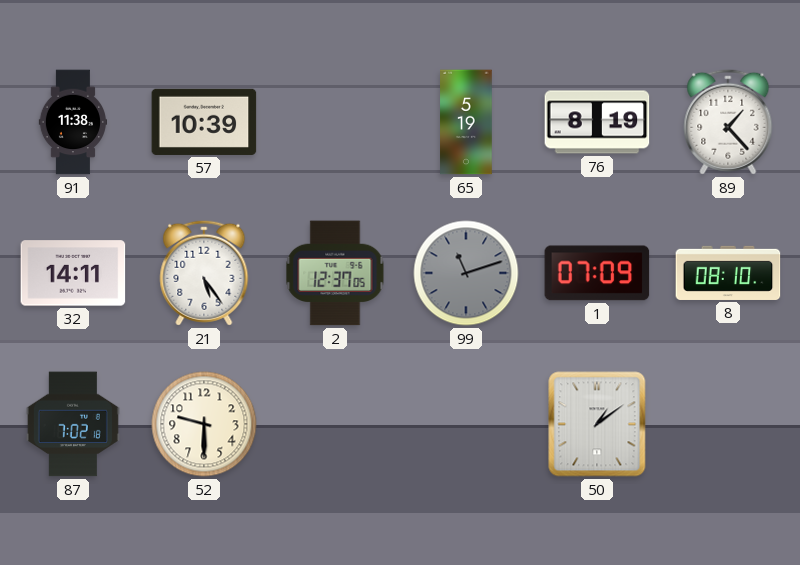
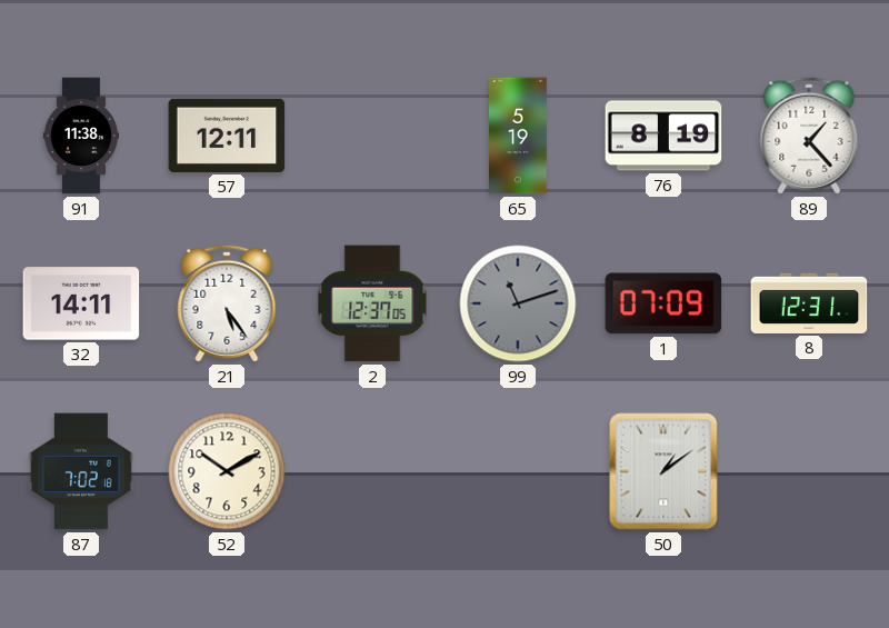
57: 10:39 -> 12:11
8: 08:10 -> 12:31
52: 9:30 -> 10:10
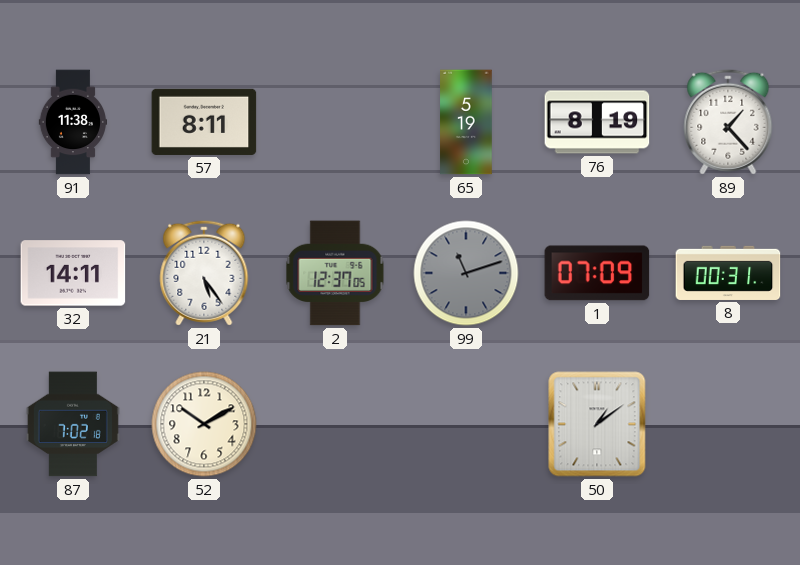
57: 12:11 -> 8:11
8: 12:31 -> 00:31
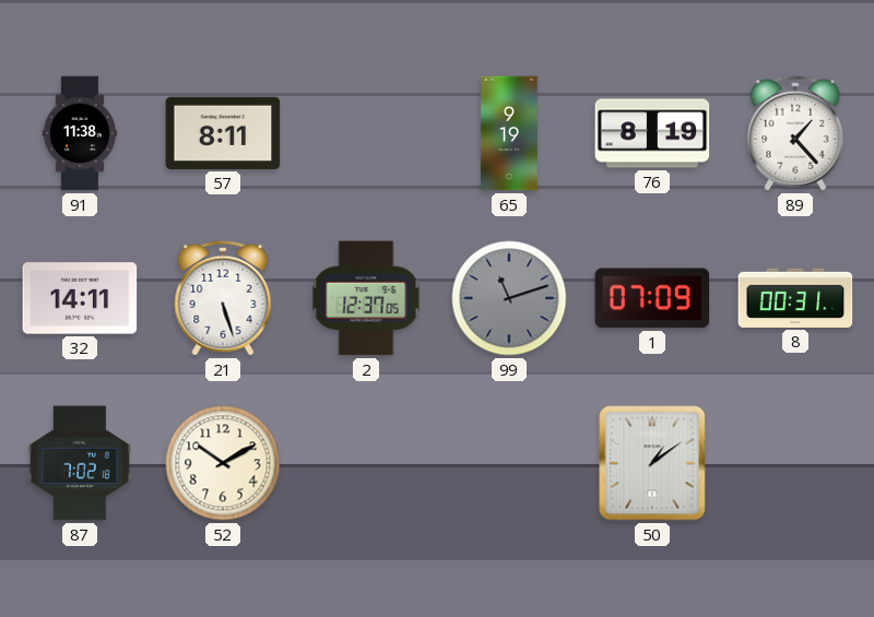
65: 5:19 -> 9:19
21: 5:24 -> 5:27
